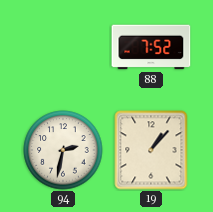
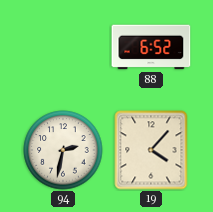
88: 7:52 -> 6:52
19: 1:07 -> 4:07
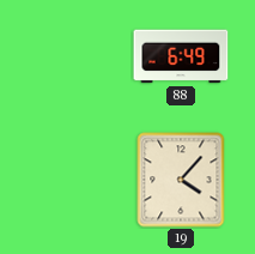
88: 6:52 -> 6:49
94: 2:32 -> none
